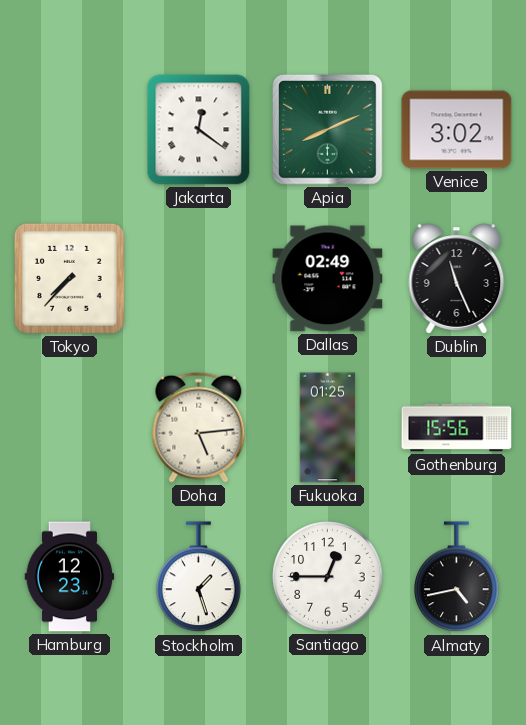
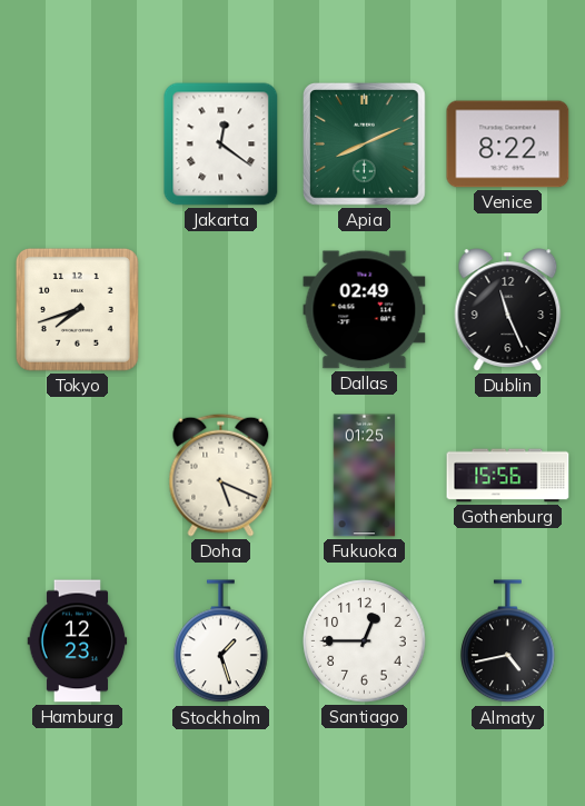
Venice: 3:02 -> 8:22
Tokyo: 7:37 -> 7:42
Doha: 5:14 -> 5:19
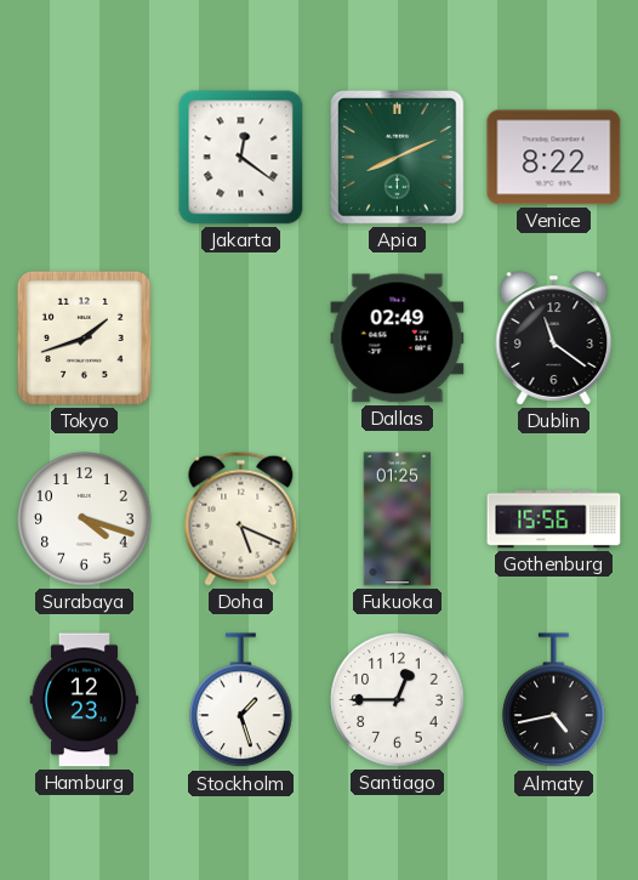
Tokyo: 7:42 -> 1:42
Dublin: 11:26 -> 11:21
Surabaya: none -> 4:18
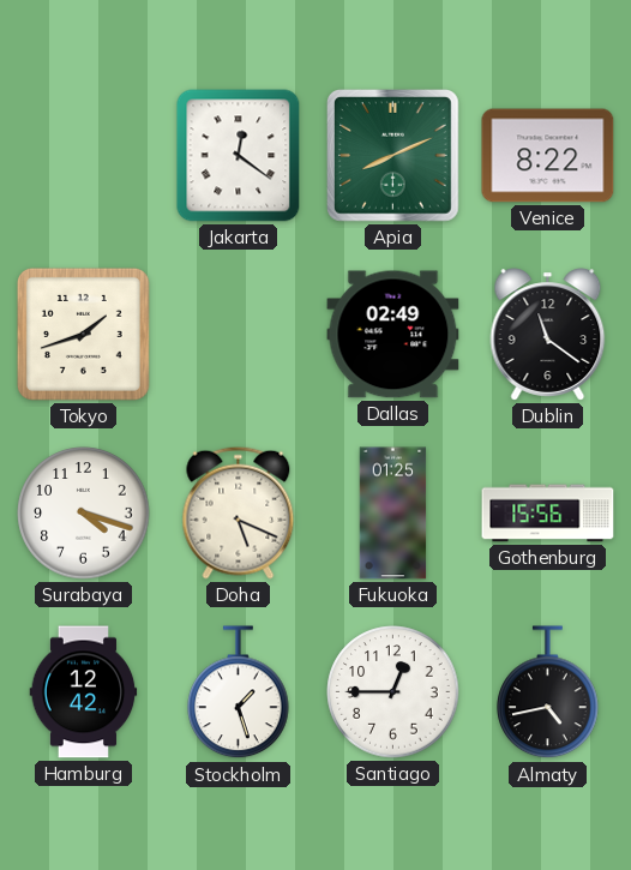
Hamburg: 12:23 -> 12:42
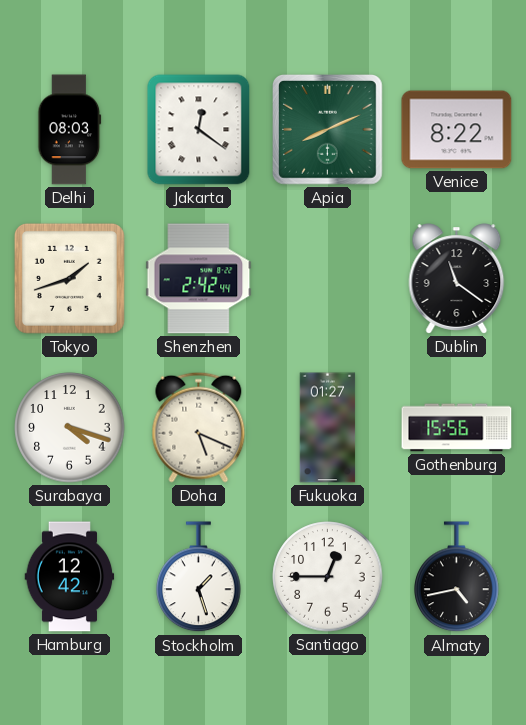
Delhi: none -> 08:03
Shenzhen: none -> 2:42
Dallas: 02:49 -> none
Fukuoka: 01:25 -> 01:27
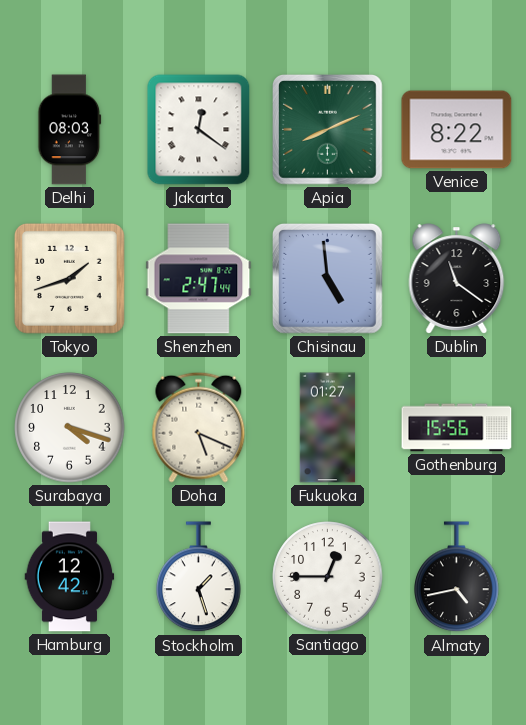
Shenzhen: 2:42 -> 2:47
Chisinau: none -> 4:59
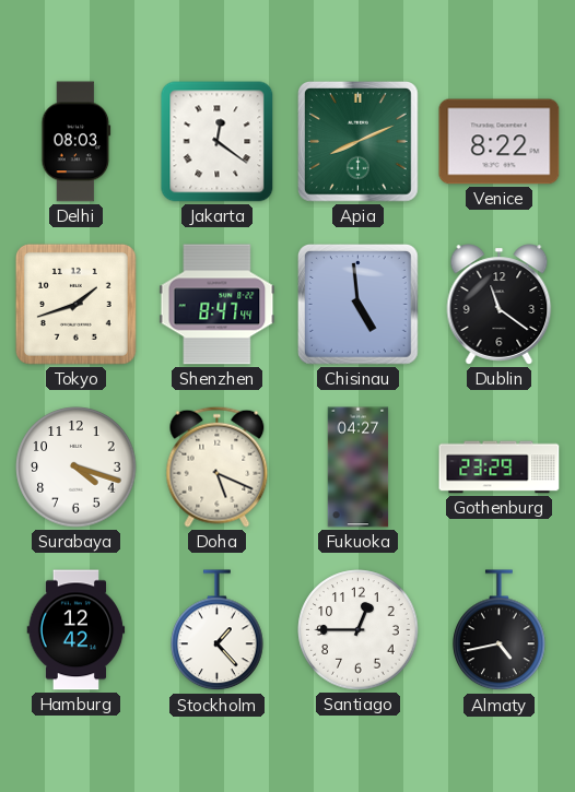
Shenzhen: 2:47 -> 8:47
Fukuoka: 01:27 -> 04:27
Gothenburg: 15:56 -> 23:29
Stockholm: 1:27 -> 1:23
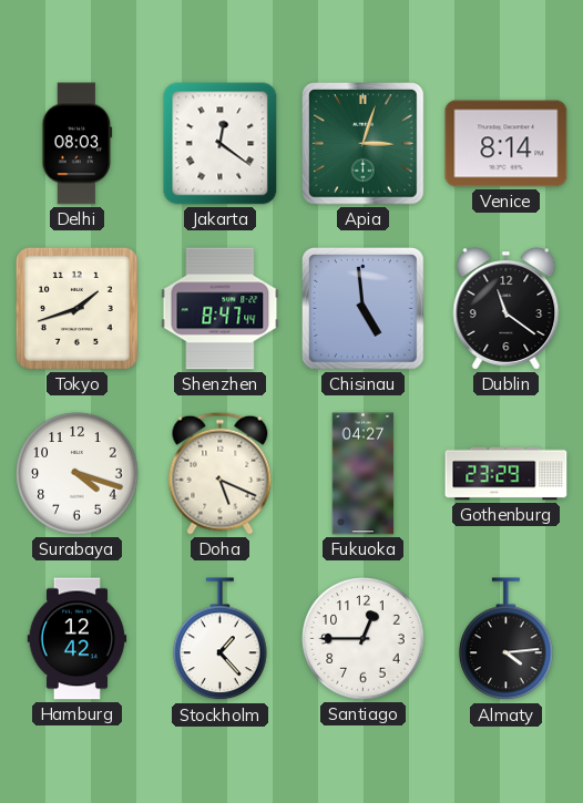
Apia: 8:11 -> 3:03
Venice: 8:22 -> 8:14
Almaty: 4:43 -> 4:14
